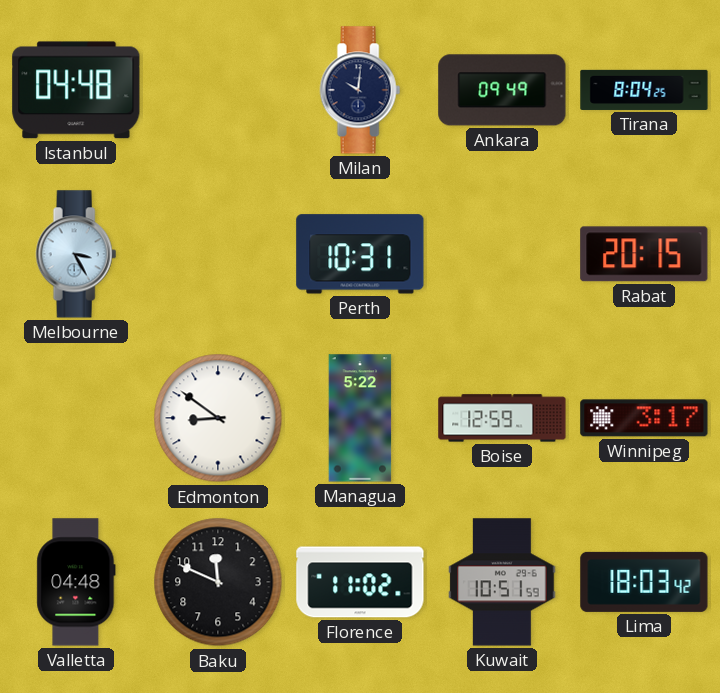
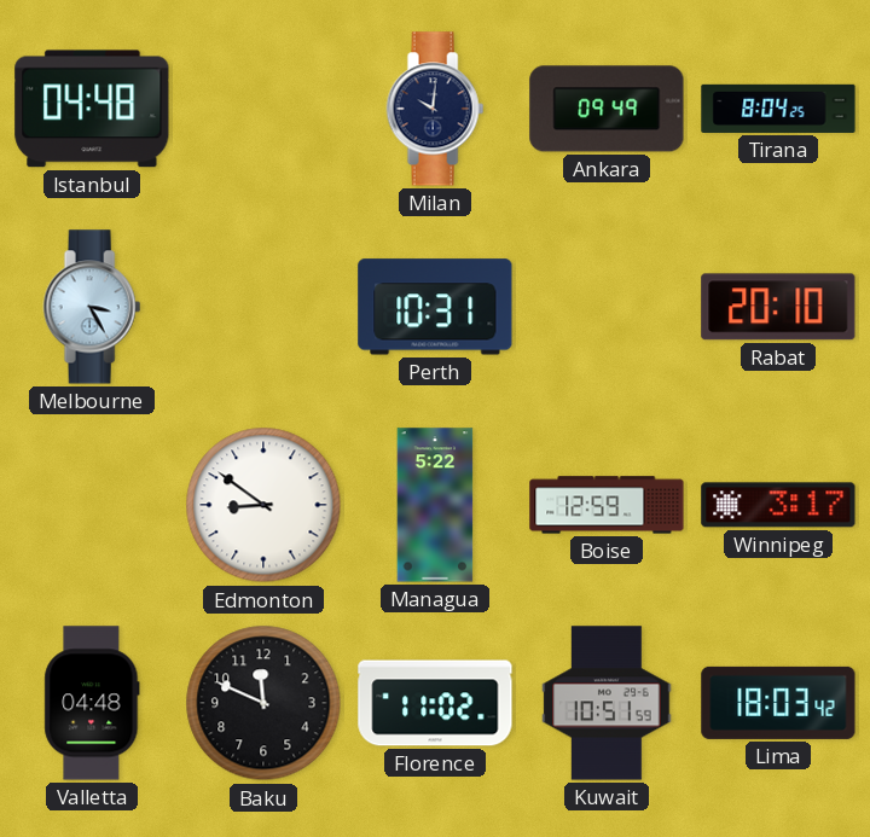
Rabat: 20:15 -> 20:10
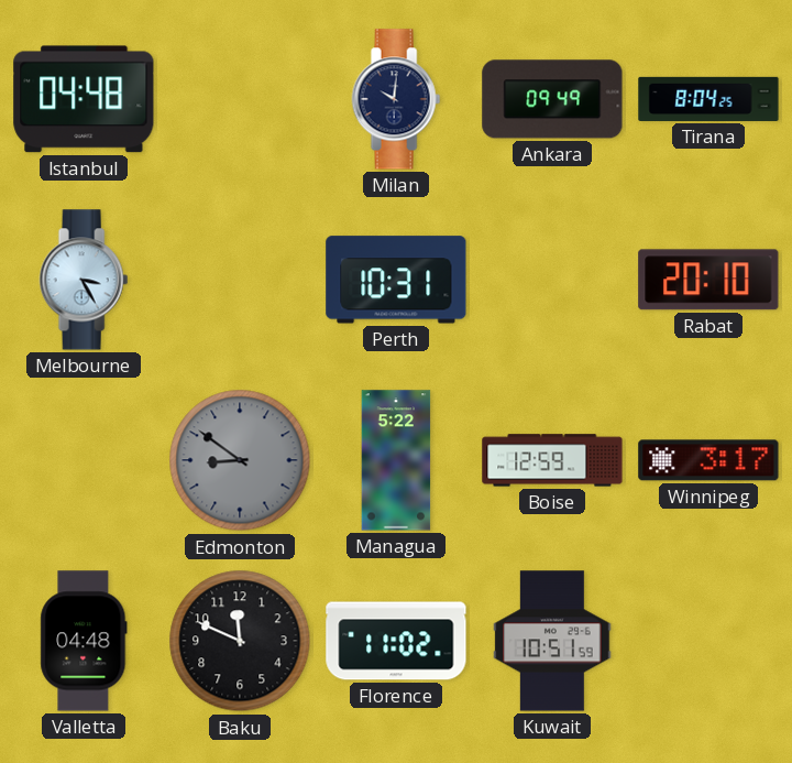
Edmonton dial: white -> grey
Lima: 18:03 -> none
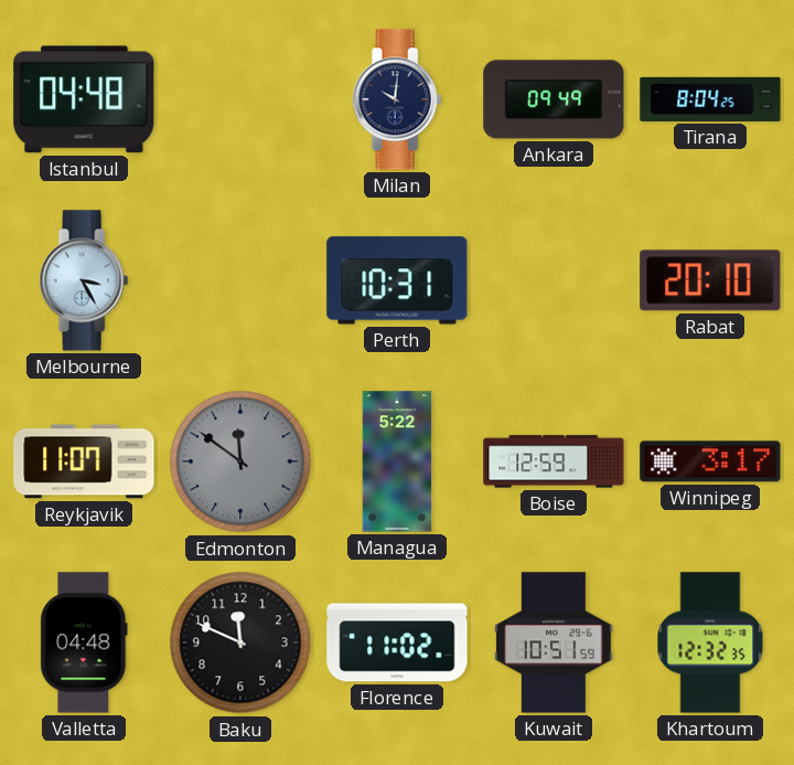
Reykjavik: none -> 11:07
Edmonton: 8:51 -> 11:51
Khartoum: none -> 12:32
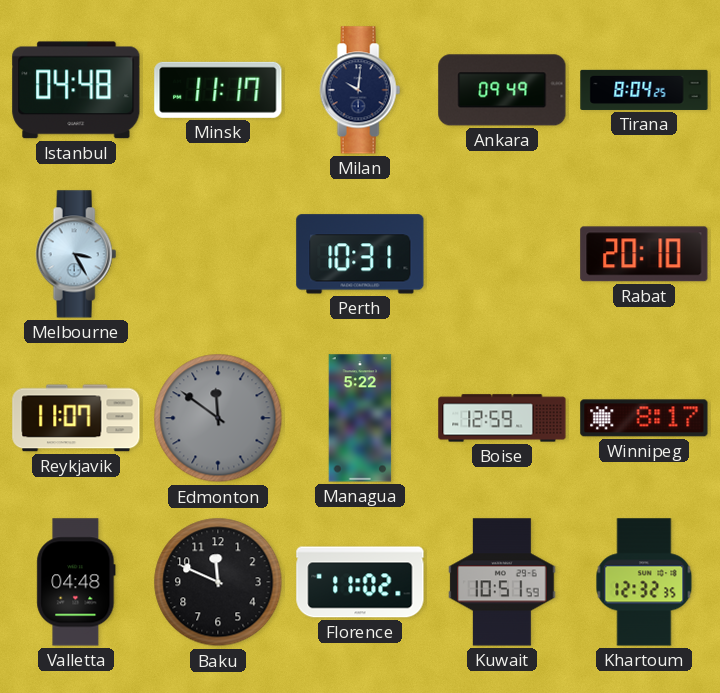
Minsk: none -> 11:17
Winnipeg: 3:17 -> 8:17
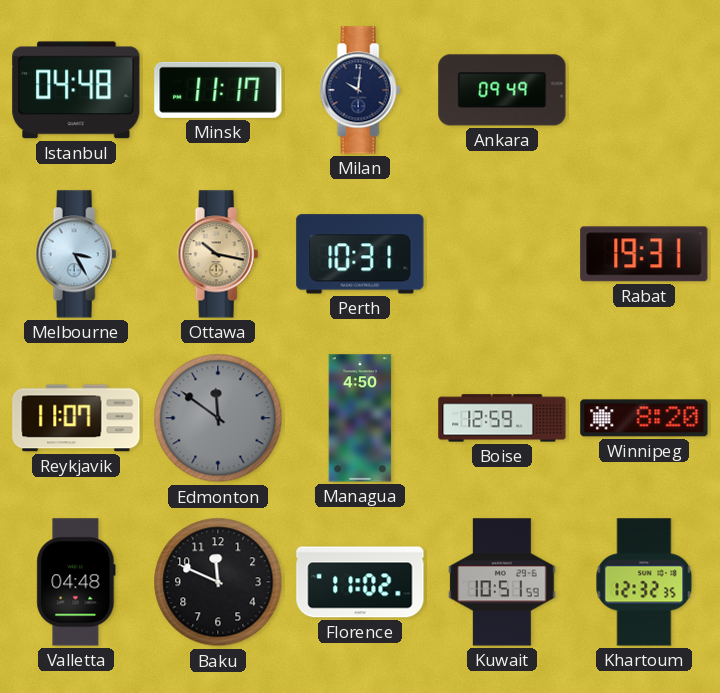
Tirana: 8:04 -> none
Ottawa: none -> 10:17
Rabat: 20:10 -> 19:31
Managua: 5:22 -> 4:50
Winnipeg: 8:17 -> 8:20
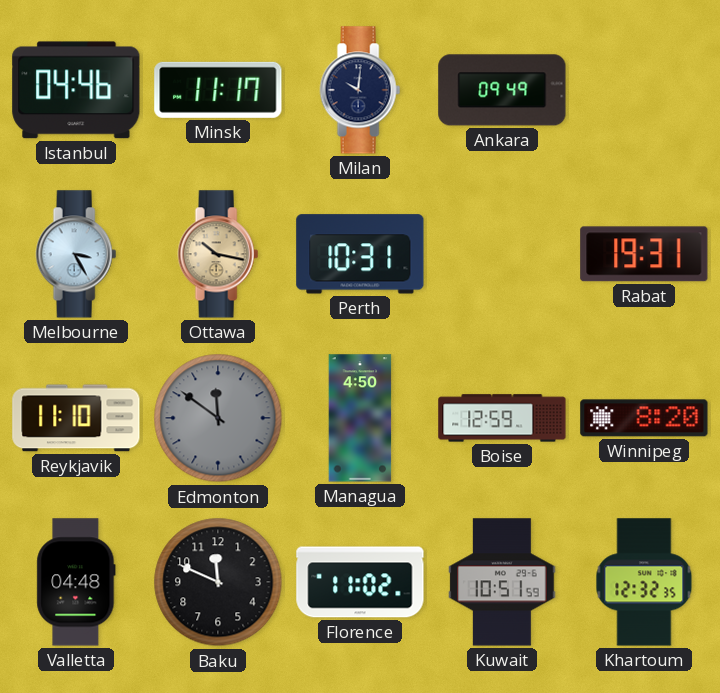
Istanbul: 04:48 -> 04:46
Reykjavik: 11:07 -> 11:10
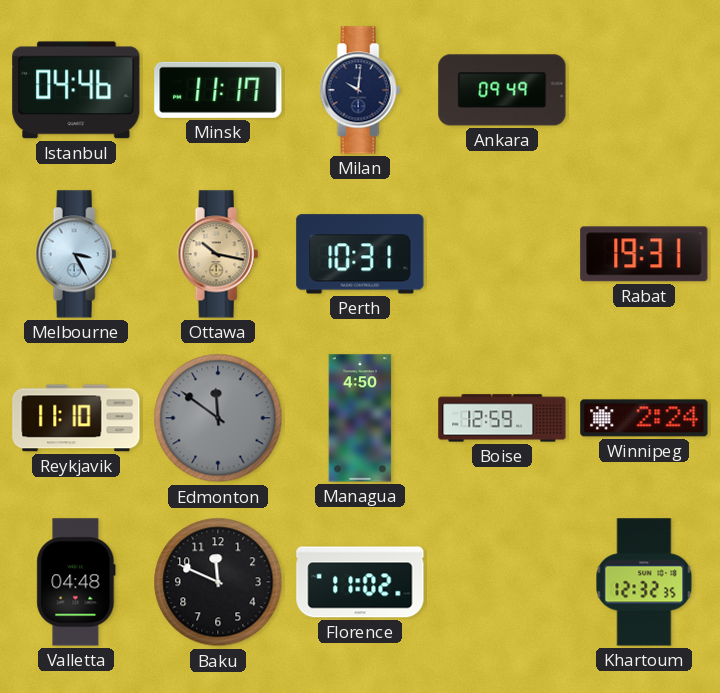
Winnipeg: 8:20 -> 2:24
Kuwait: 10:51 -> none
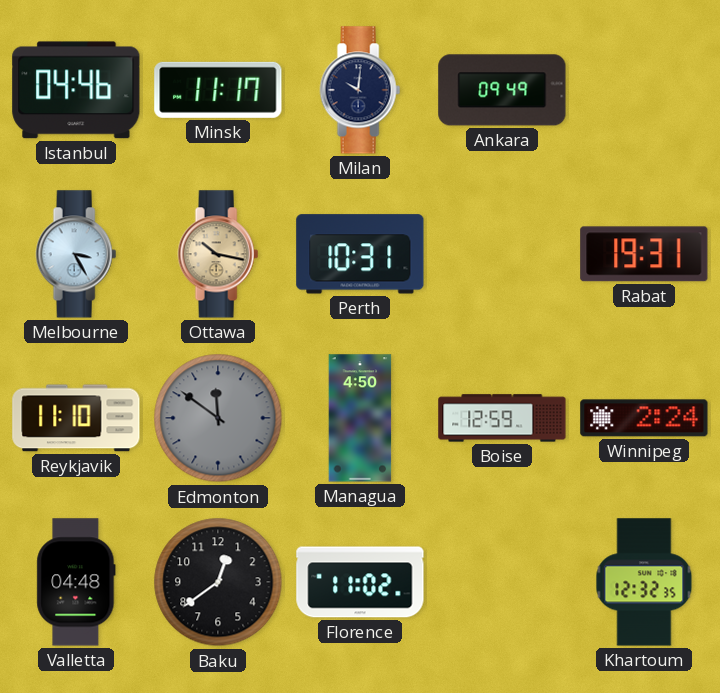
Baku: 11:49 -> 12:39
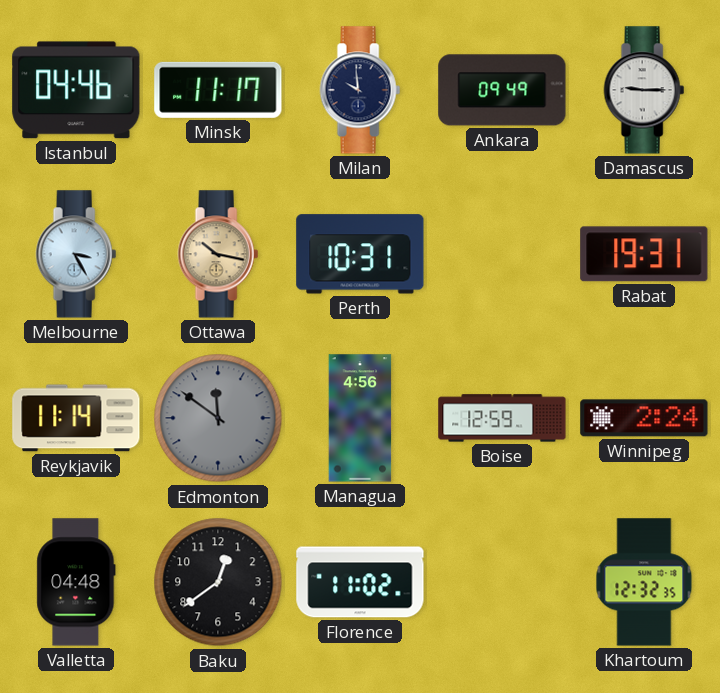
Milan: 10:01 -> 9:59
Damascus: none -> 9:15
Reykjavik: 11:10 -> 11:14
Managua: 4:50 -> 4:56
